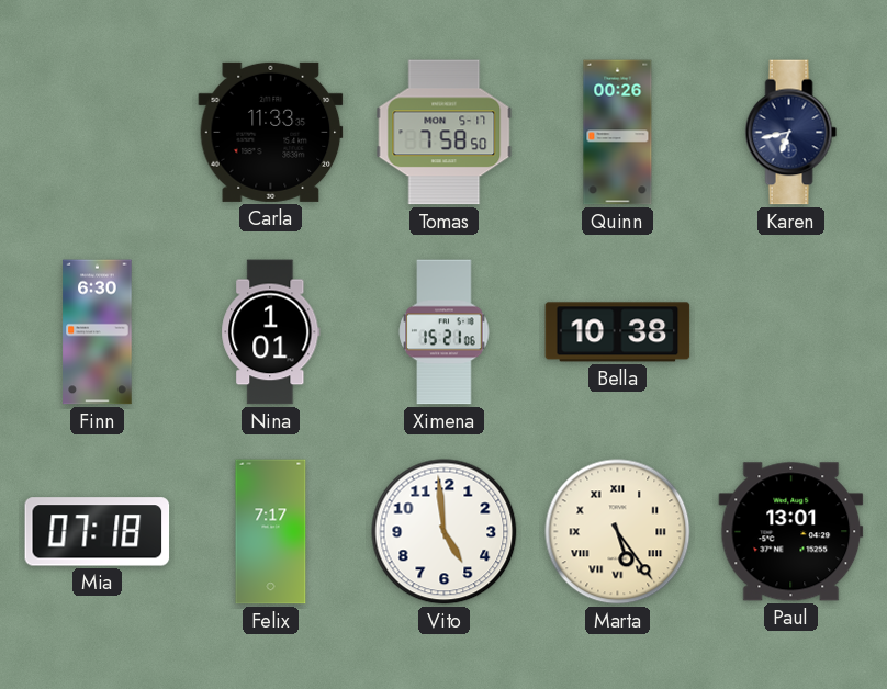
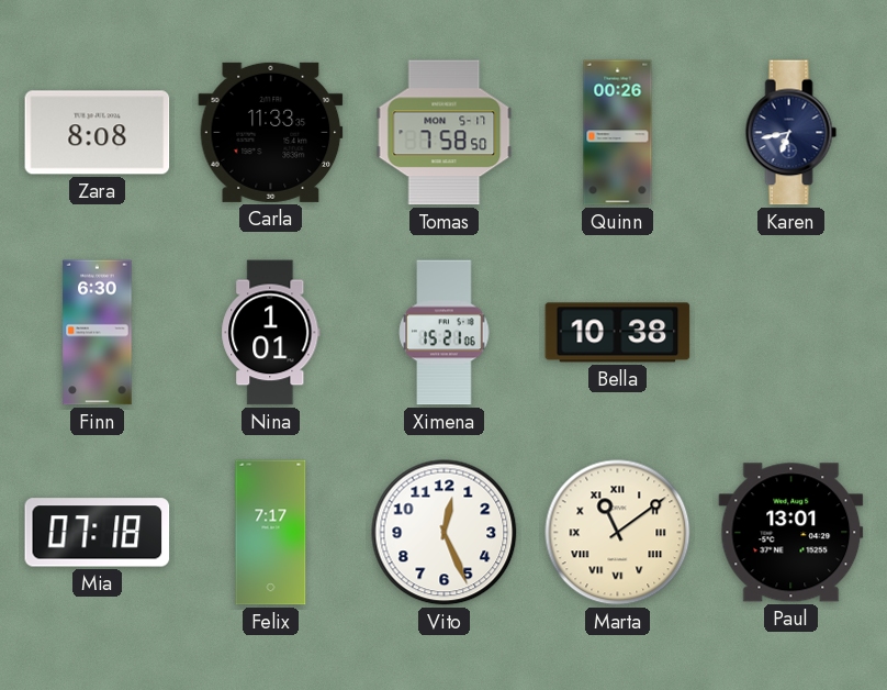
Zara: none -> 8:08
Vito: 4:59 -> 12:26
Marta: 5:24 -> 11:09
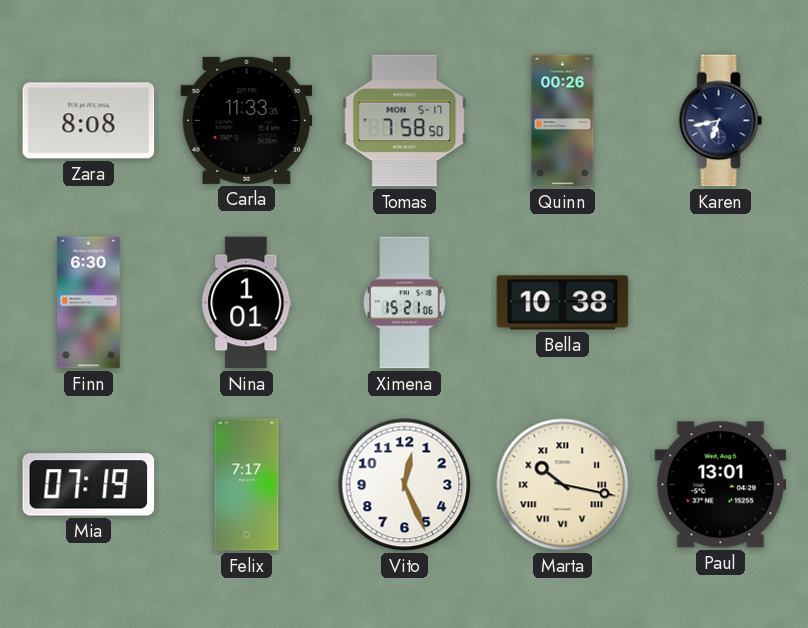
Mia: 07:18 -> 07:19
Marta: 11:09 -> 10:17
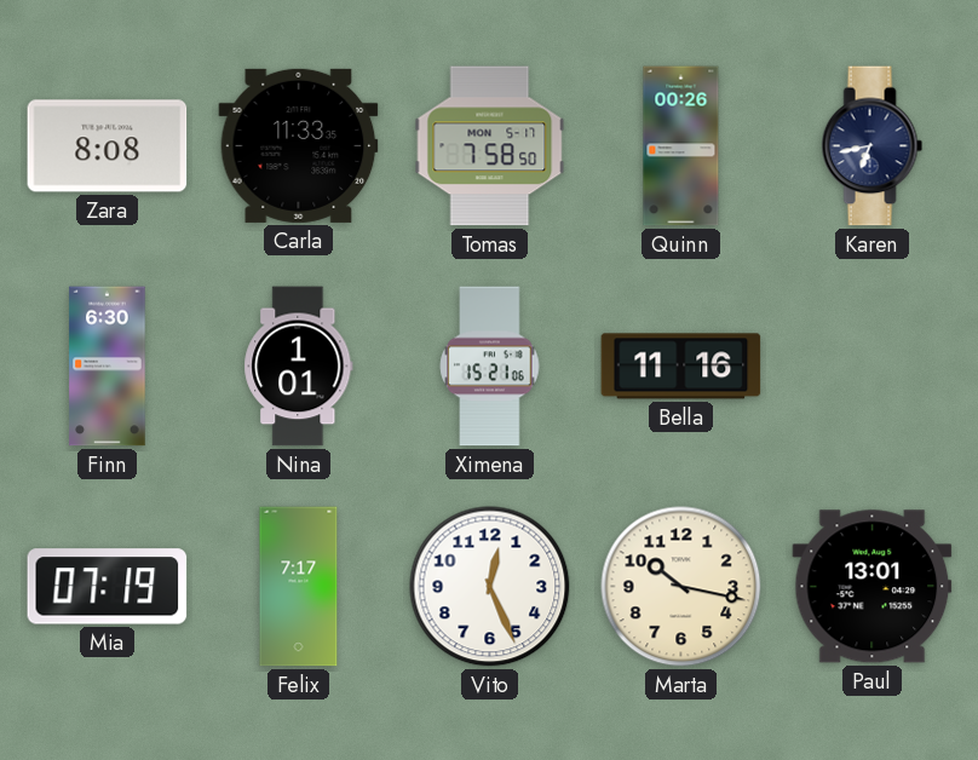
Bella: 10:38 -> 11:16
Marta numerals: Roman -> Arabic
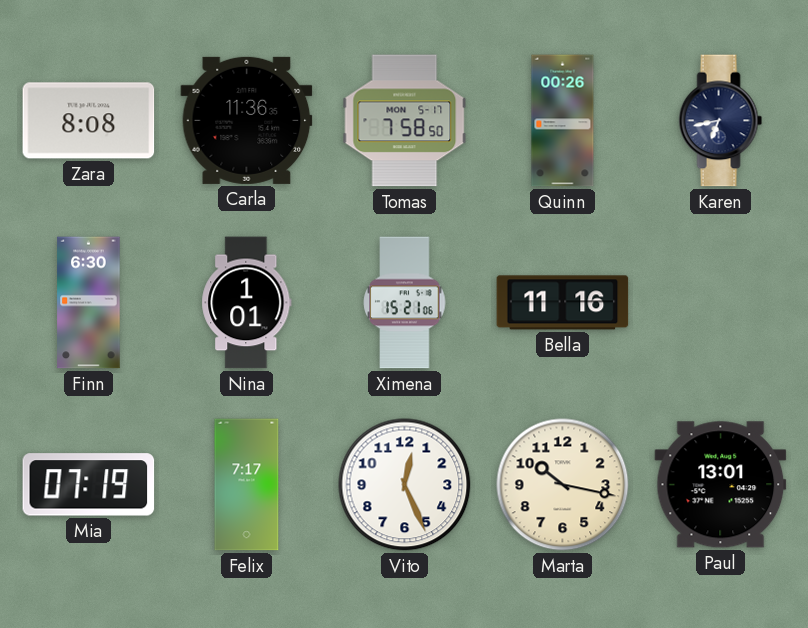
Carla: 11:33 -> 11:36
